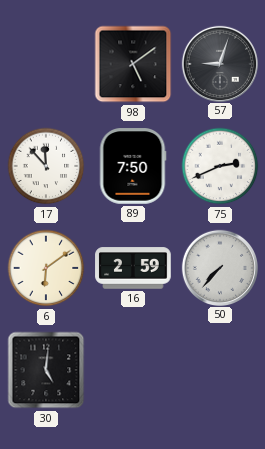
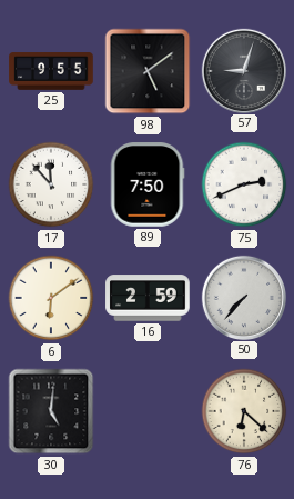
25: none -> 9:55
76: none -> 6:22
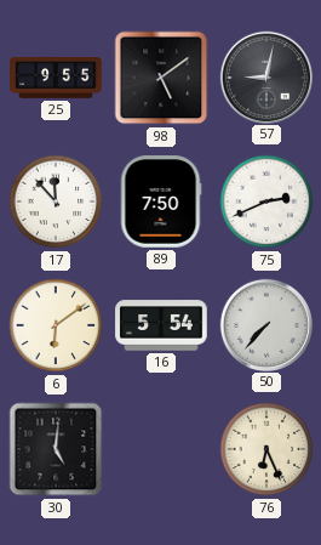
57: 9:03 -> 9:02
16: 2:59 -> 5:54
76: 6:22 -> 6:26
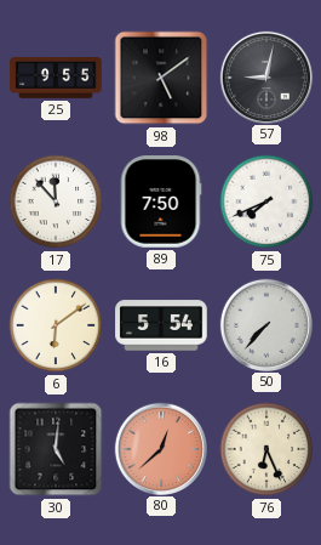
75: 2:41 -> 7:41
80: none -> 12:38
